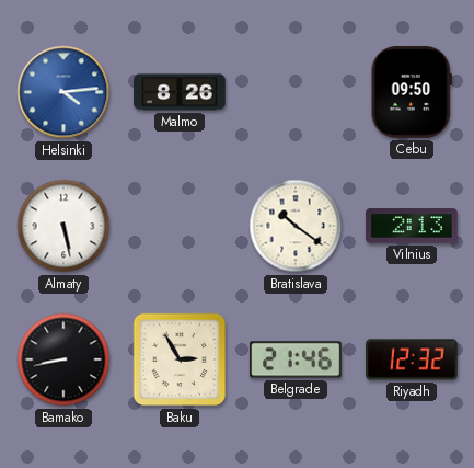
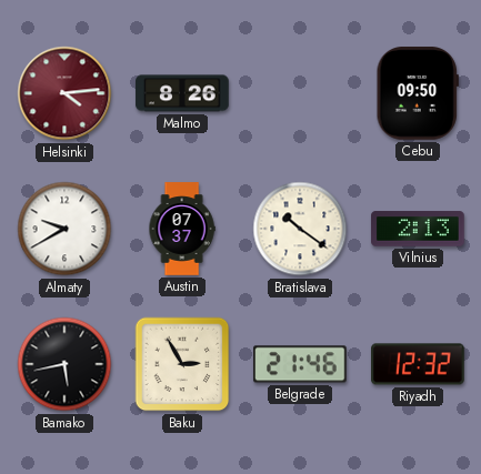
Helsinki dial: blue -> burgundy
Almaty: 5:28 -> 9:40
Austin: none -> 07:37
Bamako: 8:43 -> 5:43
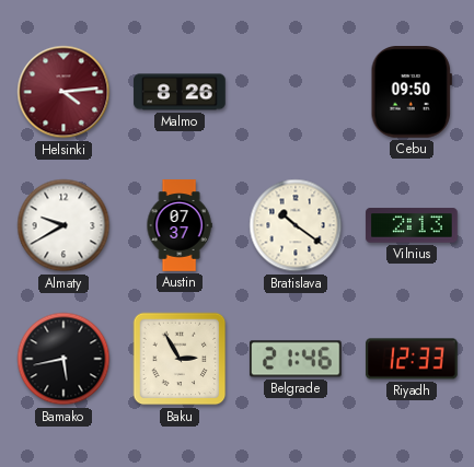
Riyadh: 12:32 -> 12:33
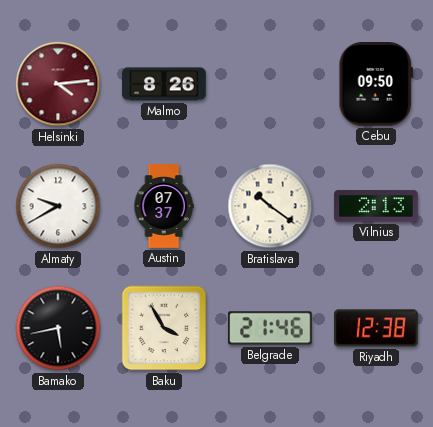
Baku: 2:55 -> 3:55
Riyadh: 12:33 -> 12:38
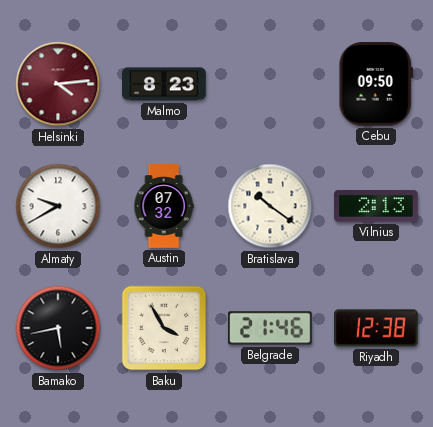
Malmo: 8:26 -> 8:23
Austin: 07:37 -> 07:32
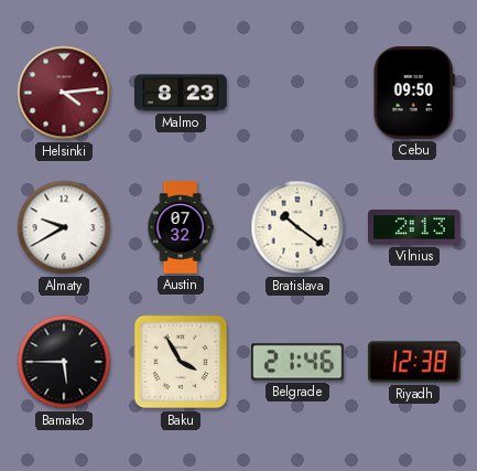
Bamako: 5:43 -> 5:45
